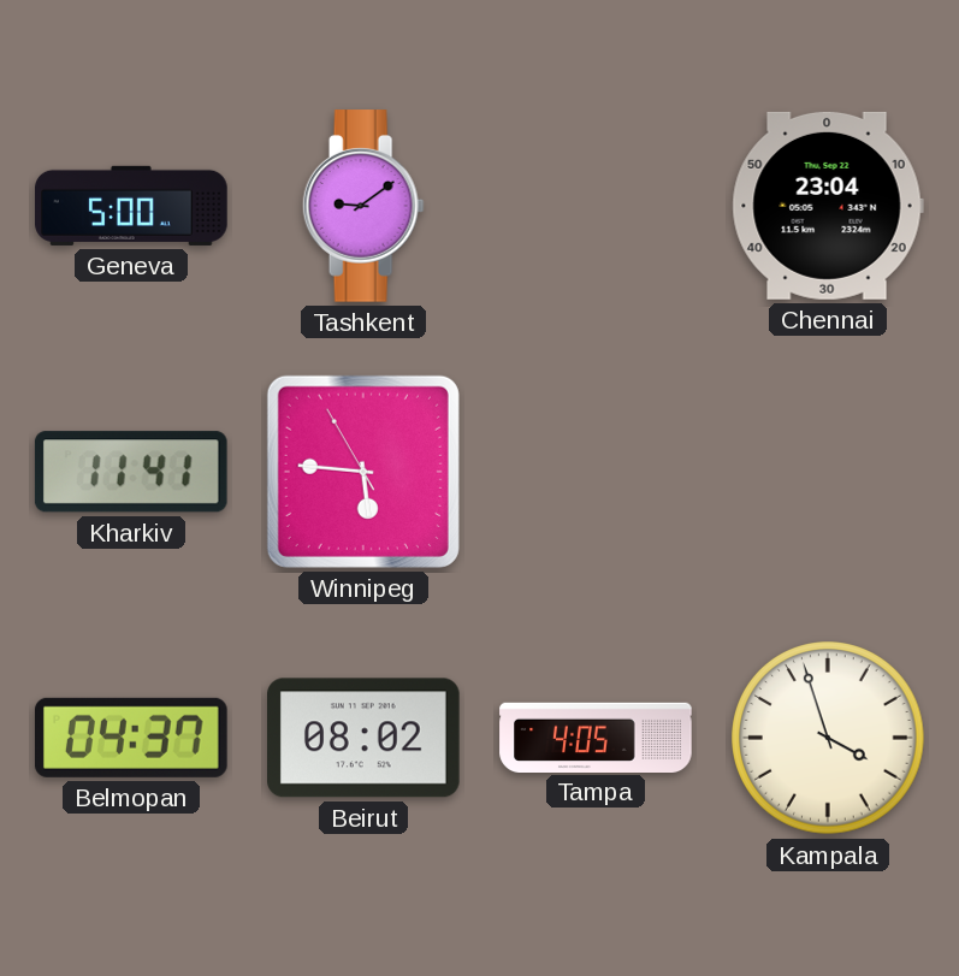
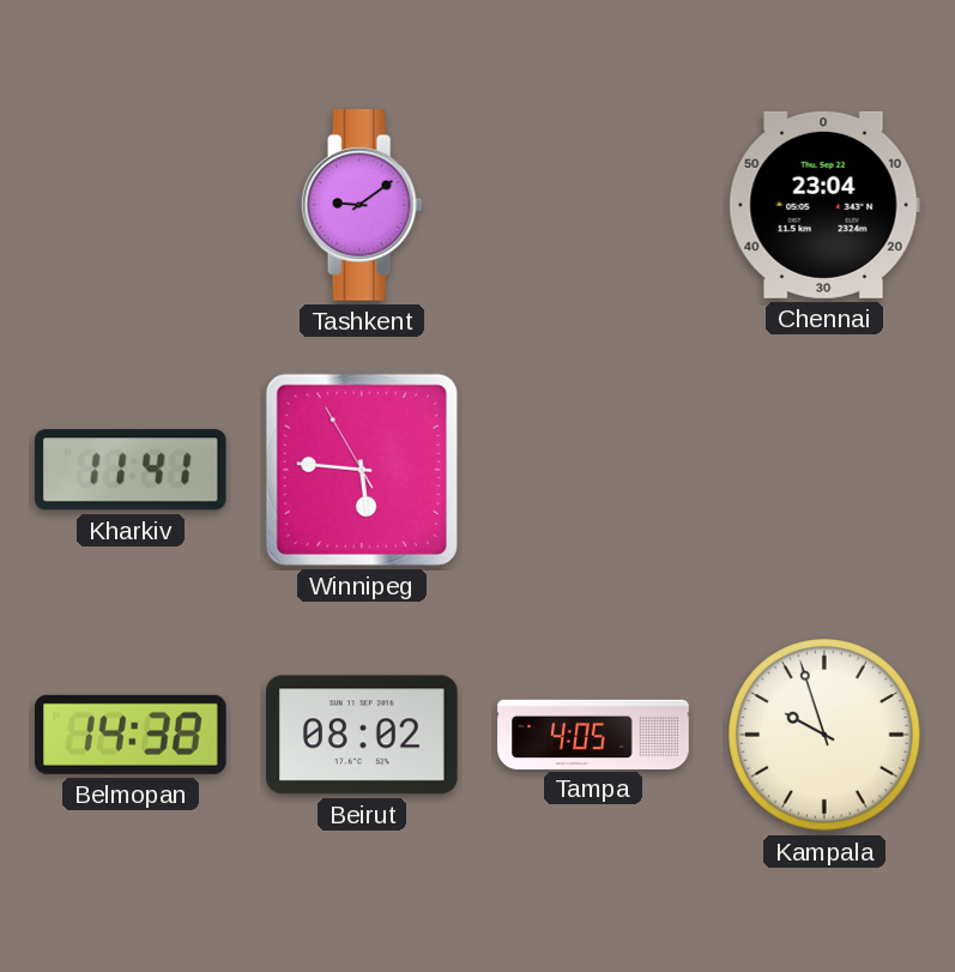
Geneva: 5:00 -> none
Belmopan: 04:37 -> 14:38
Kampala: 3:57 -> 9:57
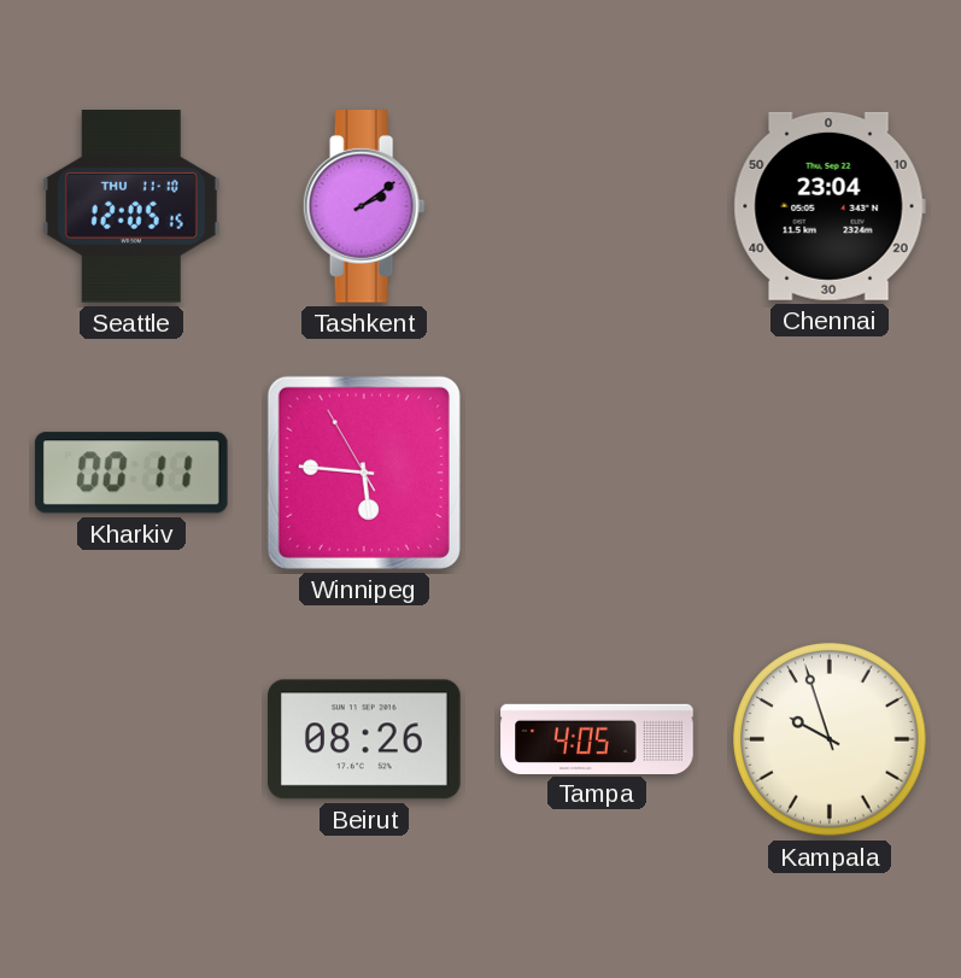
Seattle: none -> 12:05
Tashkent: 9:09 -> 2:09
Kharkiv: 11:41 -> 00:11
Belmopan: 14:38 -> none
Beirut: 08:02 -> 08:26
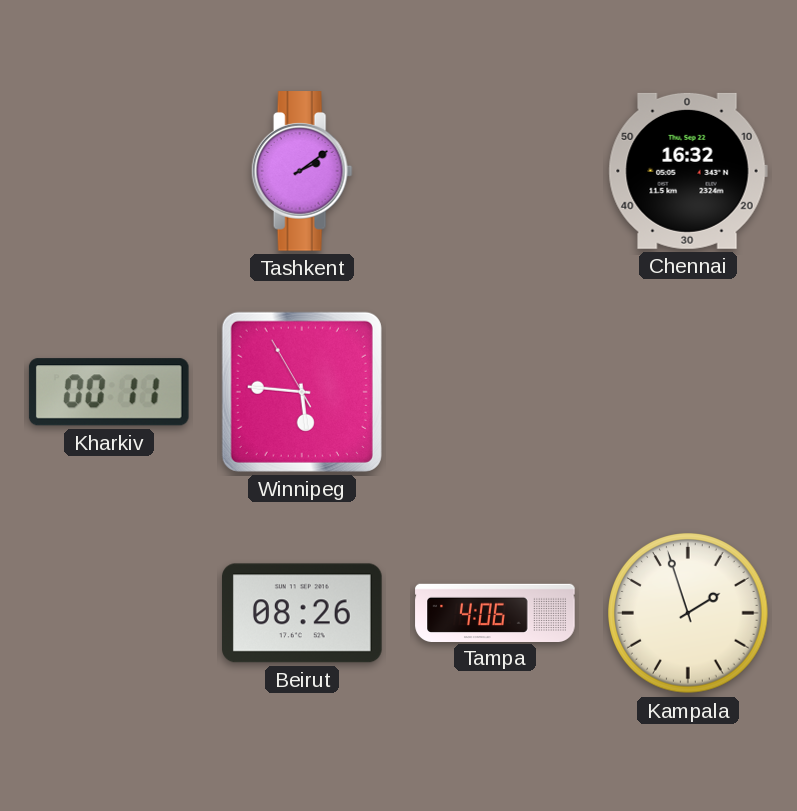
Seattle: 12:05 -> none
Chennai: 23:04 -> 16:32
Tampa: 4:05 -> 4:06
Kampala: 9:57 -> 1:57
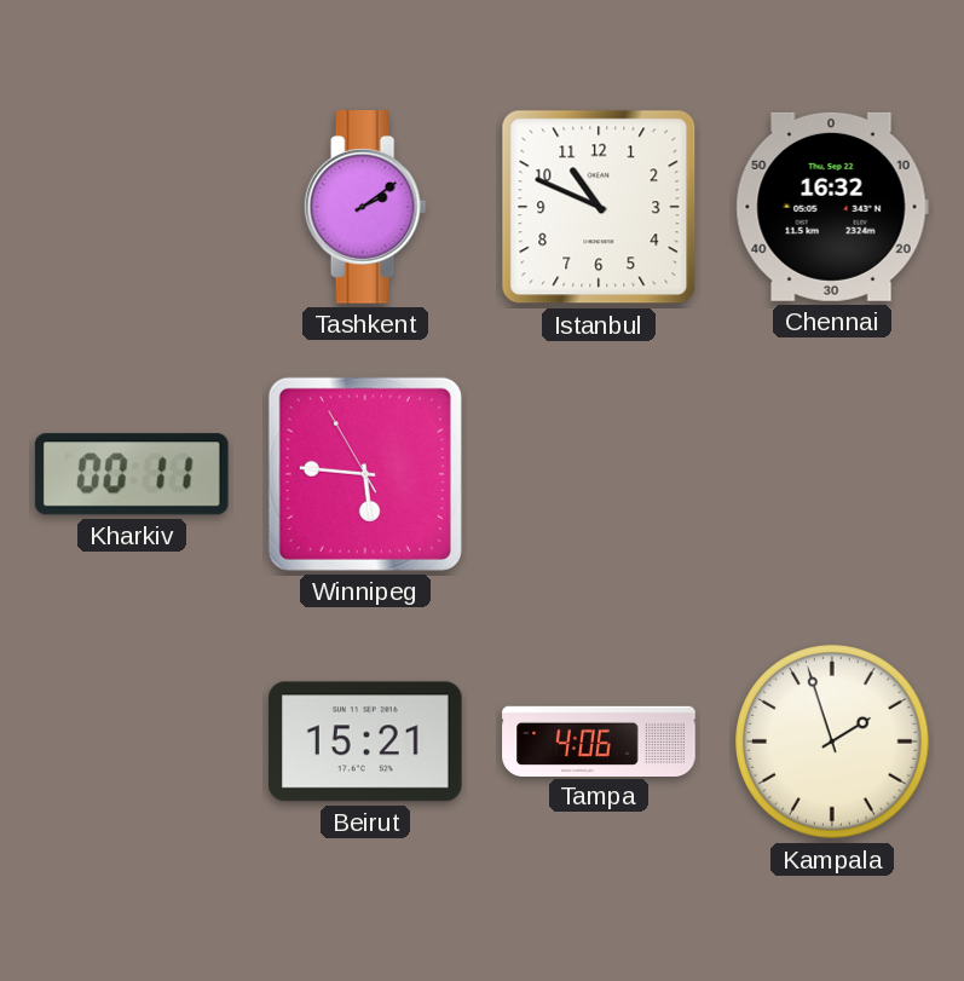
Istanbul: none -> 10:49
Beirut: 08:26 -> 15:21
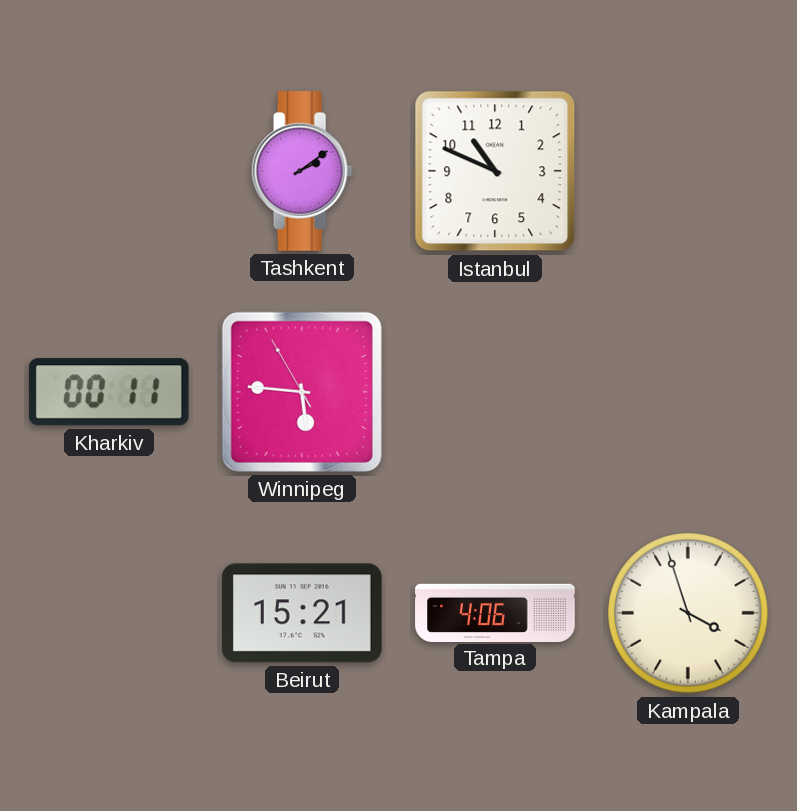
Chennai: 16:32 -> none
Kampala: 1:57 -> 3:57
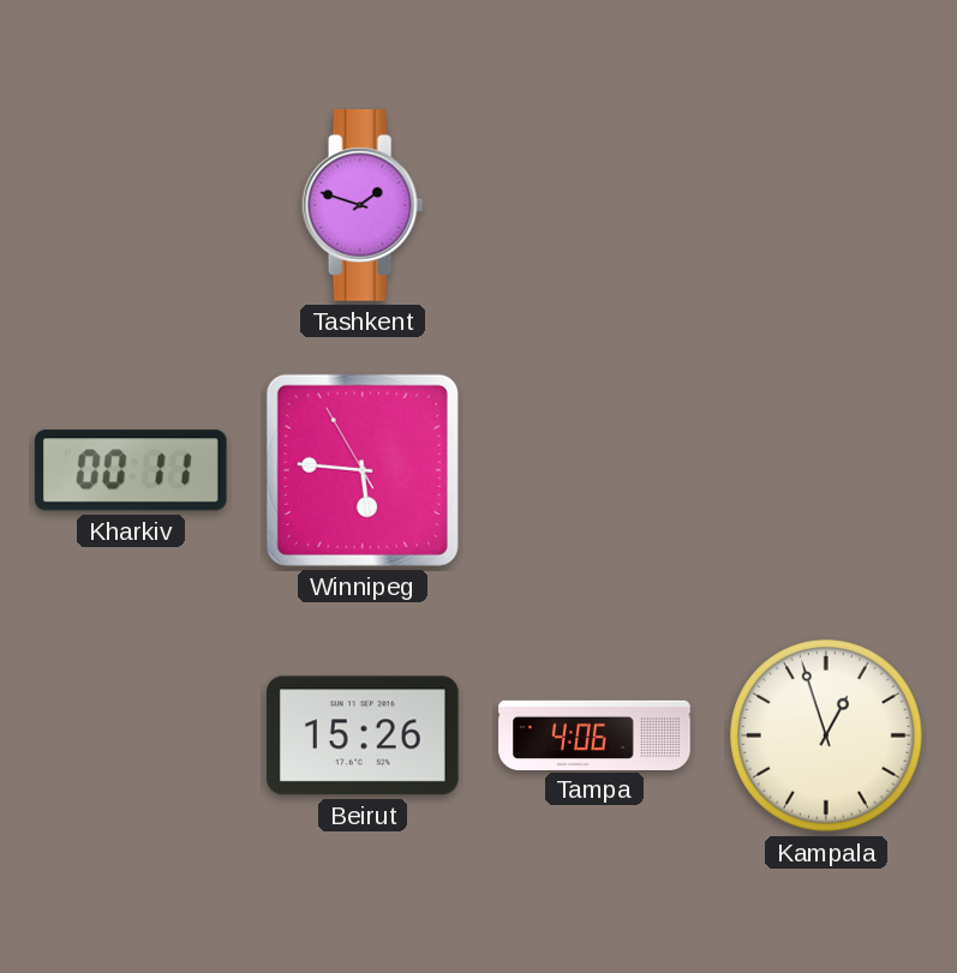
Tashkent: 2:09 -> 1:48
Istanbul: 10:49 -> none
Beirut: 15:21 -> 15:26
Kampala: 3:57 -> 12:57
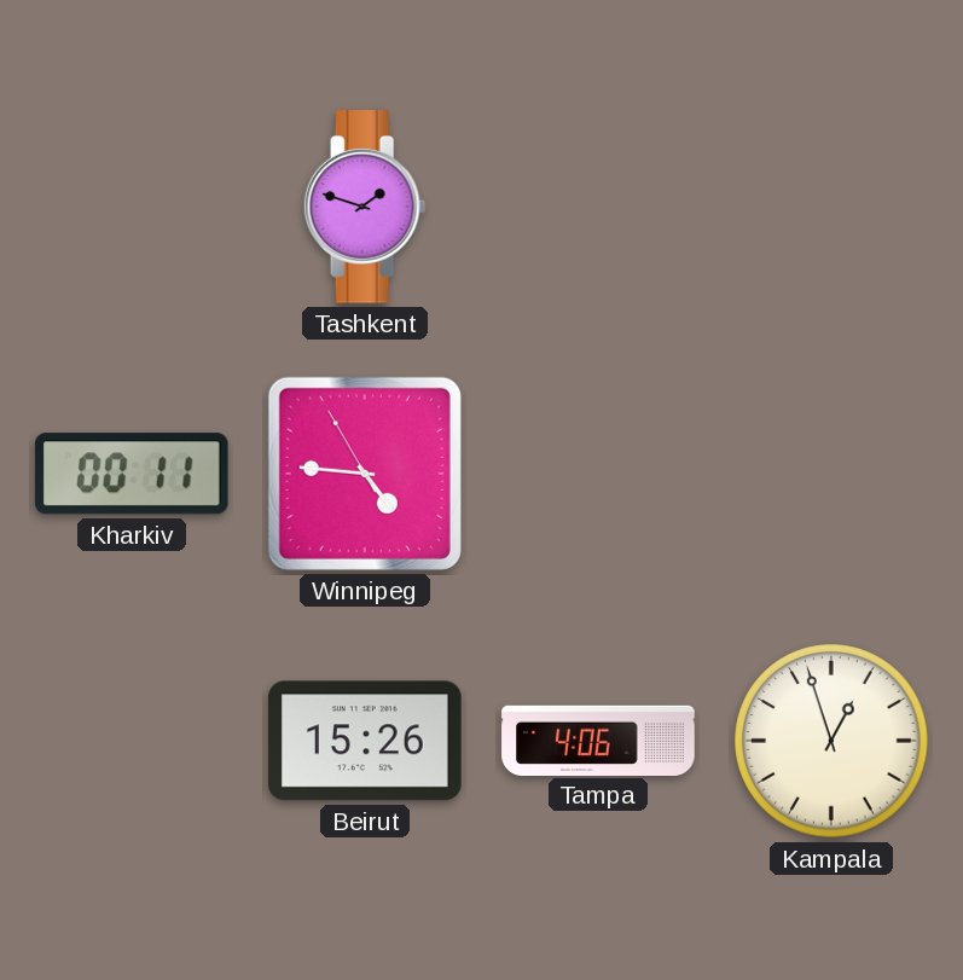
Winnipeg: 5:45 -> 4:45
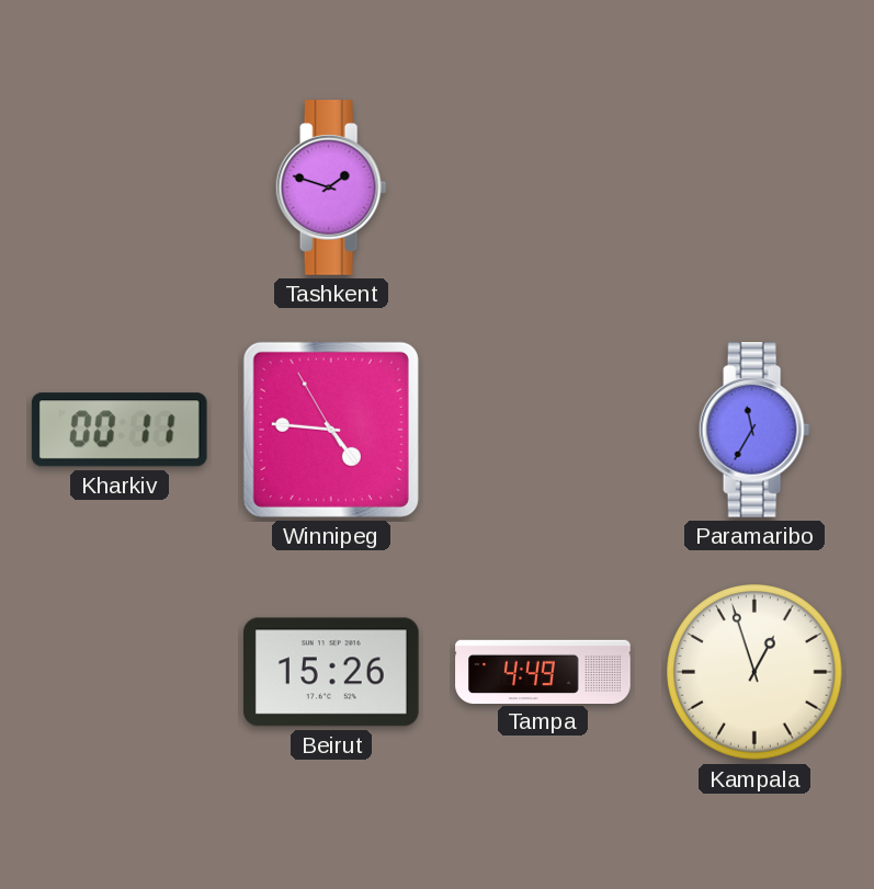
Paramaribo: none -> 11:35
Tampa: 4:06 -> 4:49
